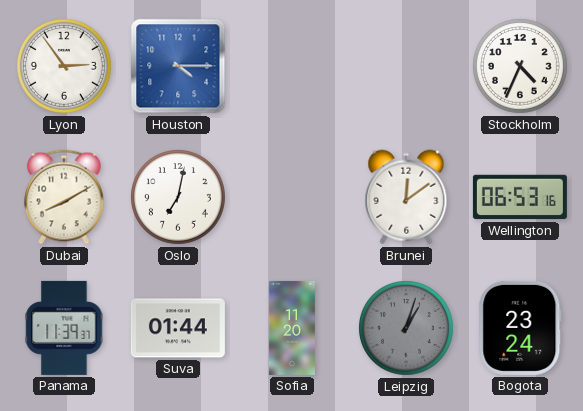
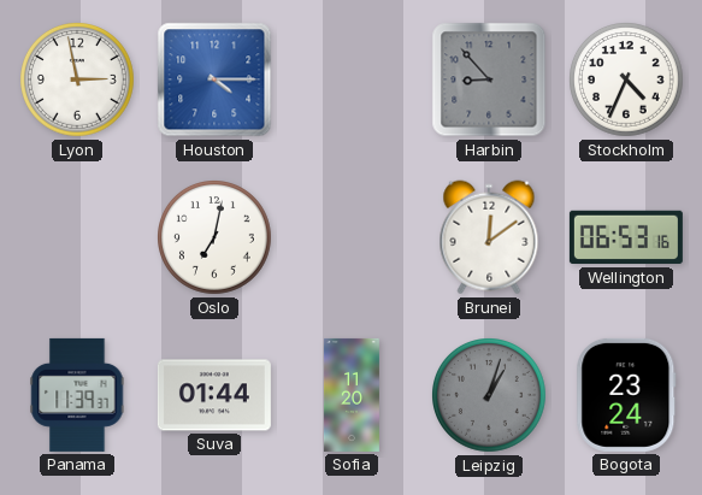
Lyon: 2:54 -> 2:58
Harbin: none -> 8:53
Dubai: 8:10 -> none
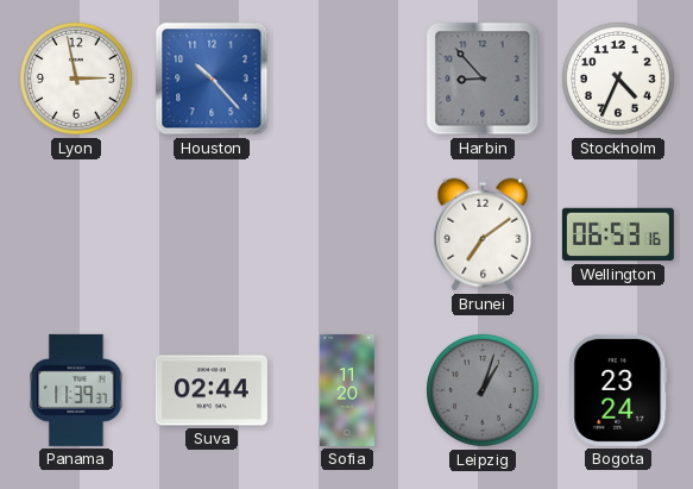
Houston: 4:15 -> 10:23
Oslo: 7:02 -> none
Brunei: 12:09 -> 7:09
Suva: 01:44 -> 02:44
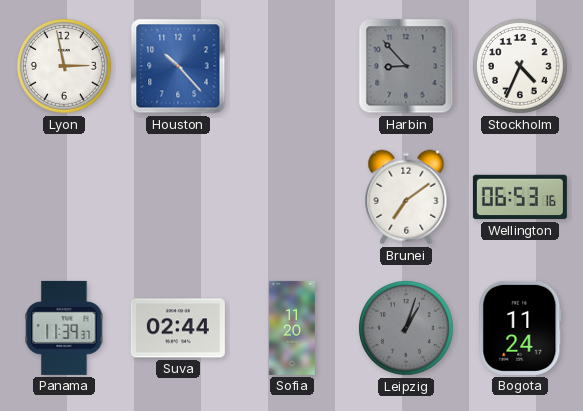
Bogota: 23:24 -> 11:24
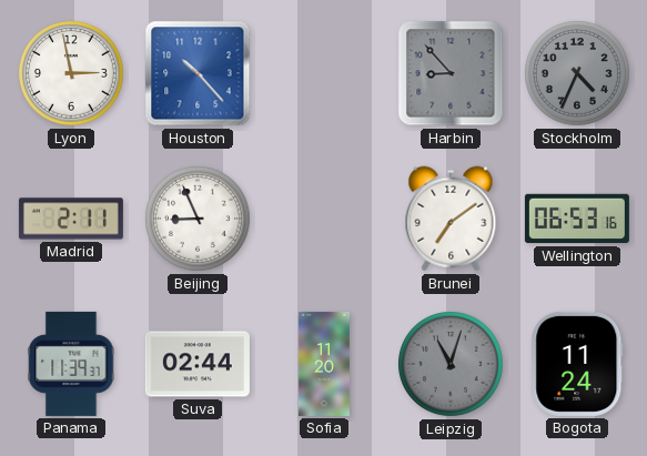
Stockholm dial: white -> grey
Madrid: none -> 2:11
Beijing: none -> 8:56
Leipzig: 1:03 -> 11:03
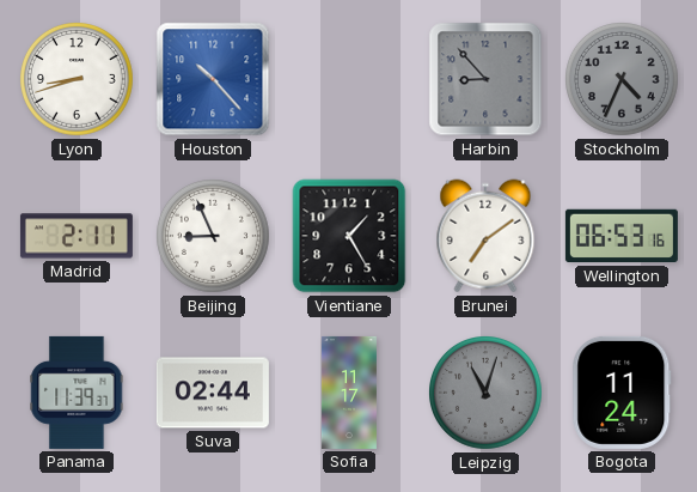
Lyon: 2:58 -> 8:42
Vientiane: none -> 1:25
Sofia: 11:20 -> 11:17
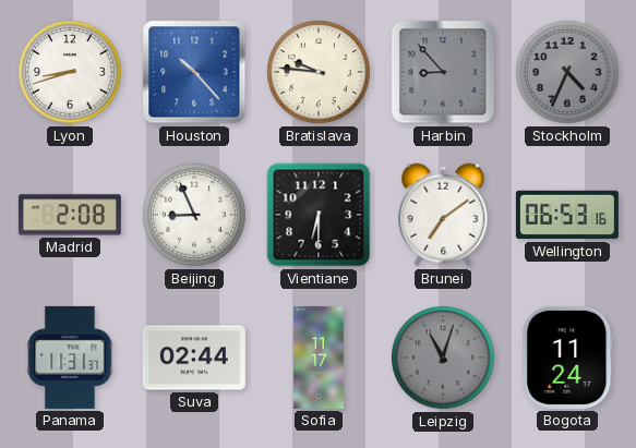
Bratislava: none -> 9:46
Madrid: 2:11 -> 2:08
Vientiane: 1:25 -> 6:30
Panama: 11:39 -> 11:31
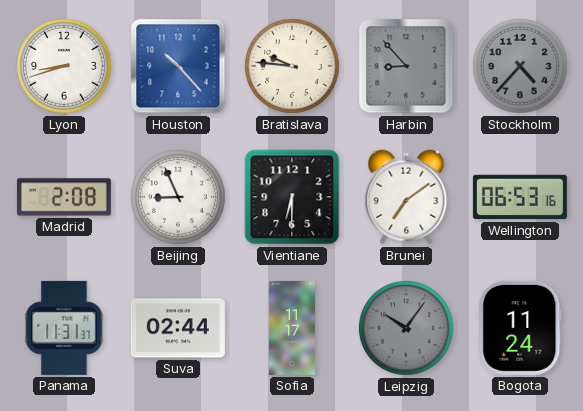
Stockholm: 4:34 -> 4:37
Leipzig: 11:03 -> 10:06
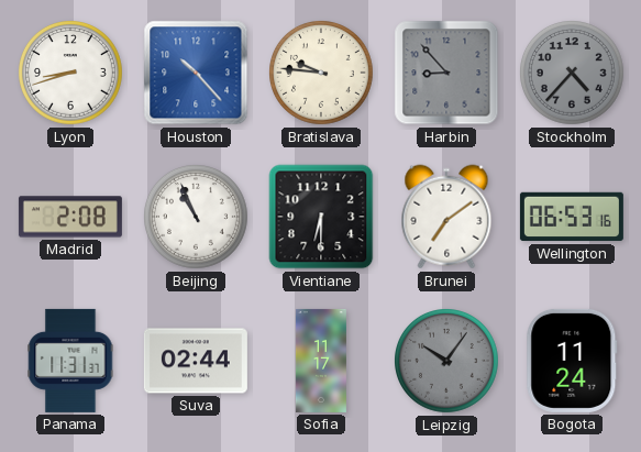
Beijing: 8:56 -> 10:56
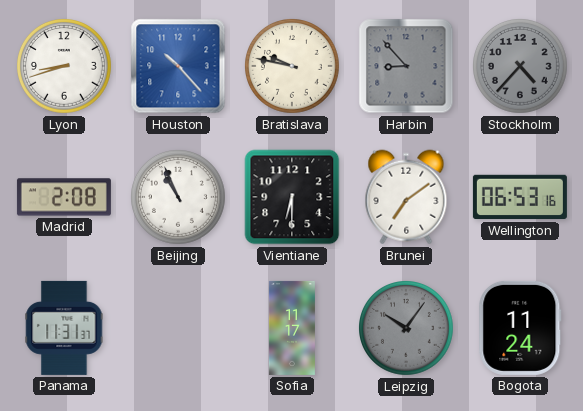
Bratislava: 9:46 -> 9:47
Suva: 02:44 -> none
